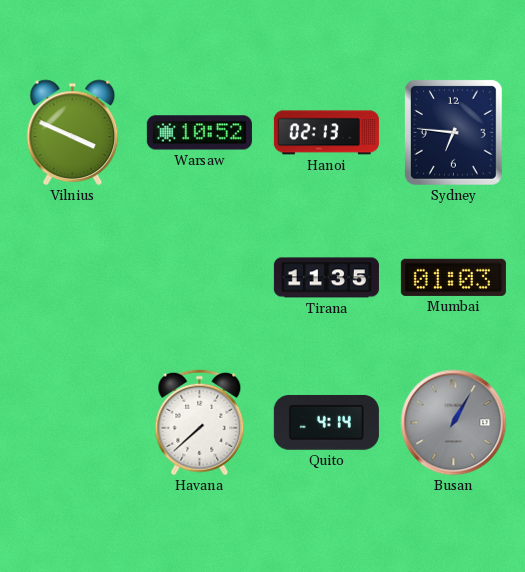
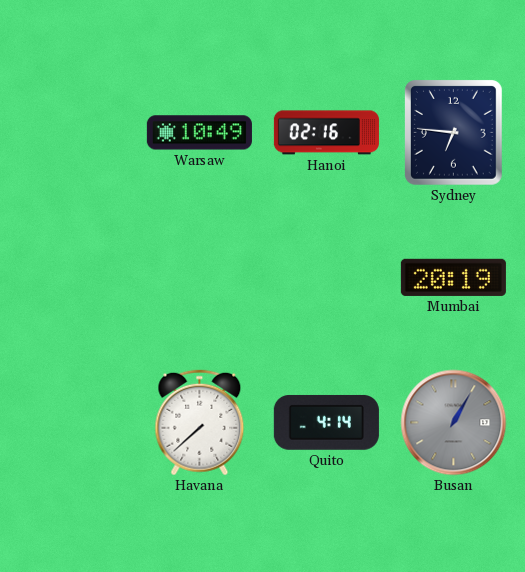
Vilnius: 3:49 -> none
Warsaw: 10:52 -> 10:49
Hanoi: 02:13 -> 02:16
Tirana: 11:35 -> none
Mumbai: 01:03 -> 20:19
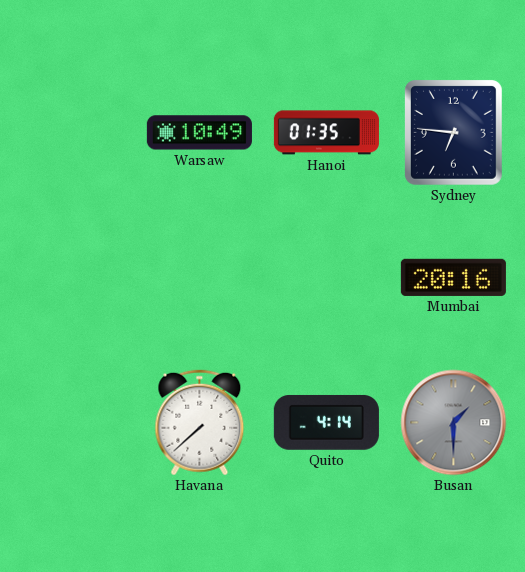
Hanoi: 02:16 -> 01:35
Mumbai: 20:19 -> 20:16
Busan: 1:05 -> 1:30
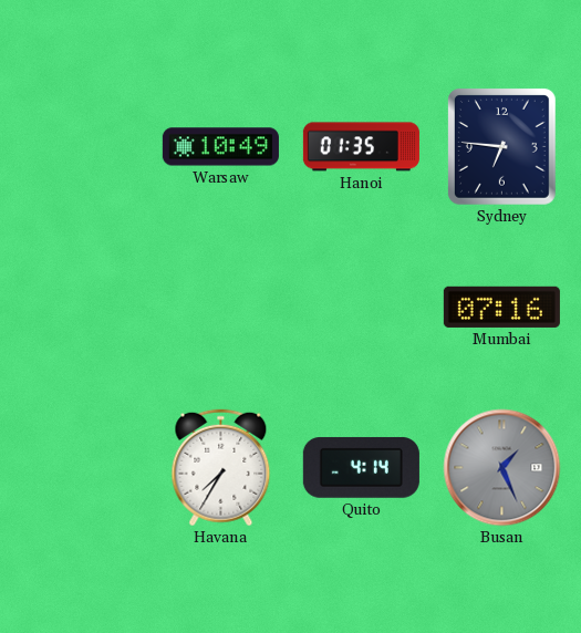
Mumbai: 20:16 -> 07:16
Havana: 7:38 -> 7:35
Busan: 1:30 -> 1:26
